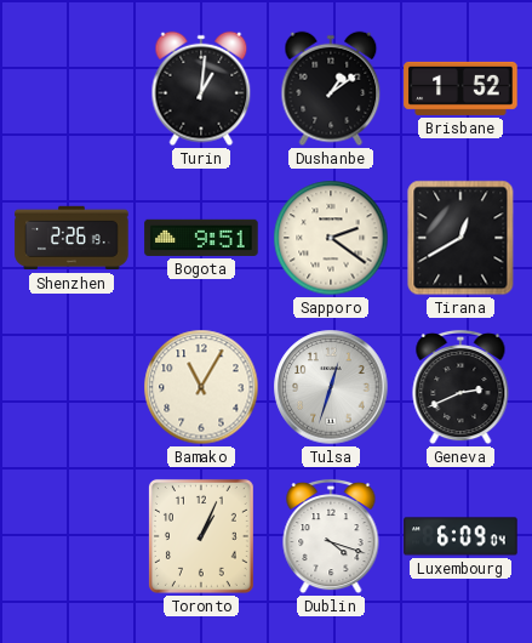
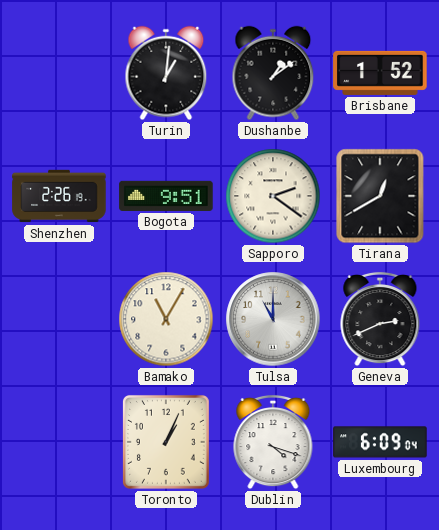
Tulsa: 12:33 -> 11:00
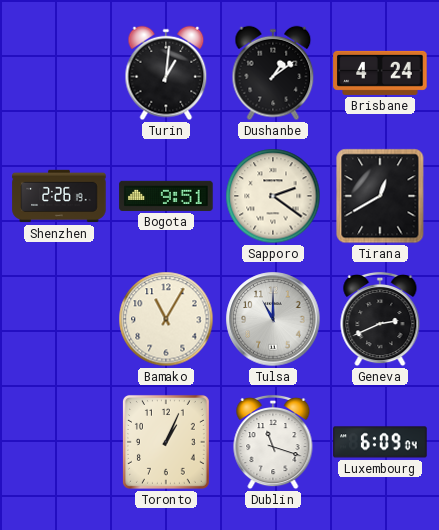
Brisbane: 1:52 -> 4:24
Dublin: 4:18 -> 11:18
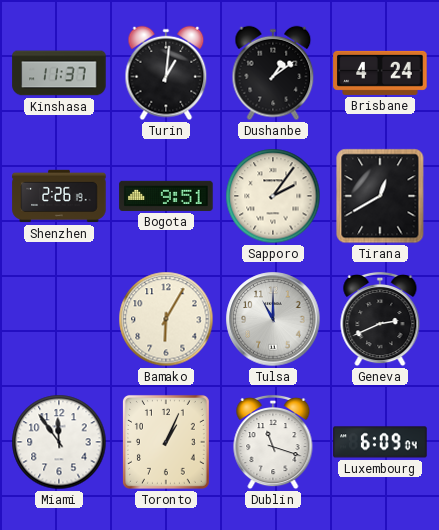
Kinshasa: none -> 11:37
Sapporo: 2:21 -> 2:06
Bamako: 11:05 -> 6:05
Miami: none -> 11:54
